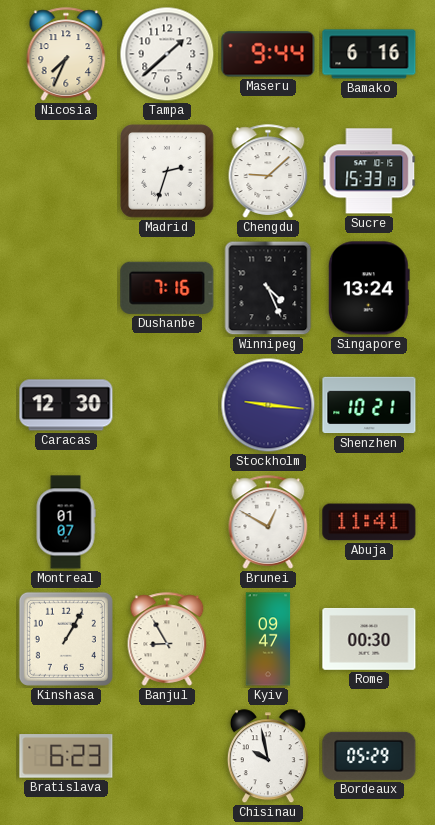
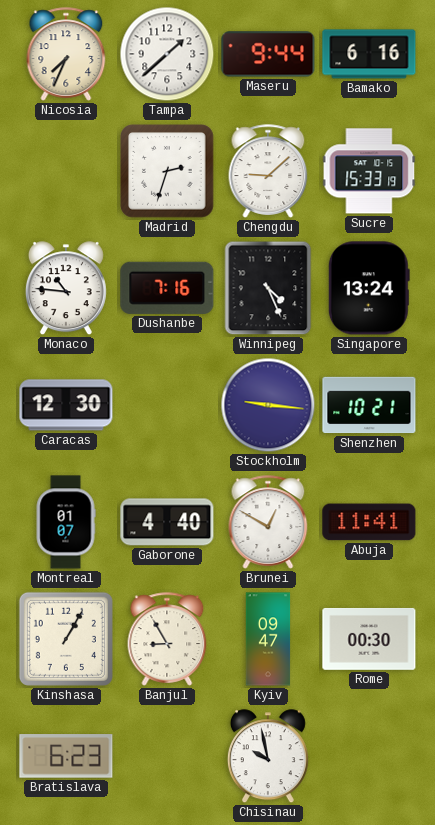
Monaco: none -> 10:46
Gaborone: none -> 4:40
Bordeaux: 05:29 -> none
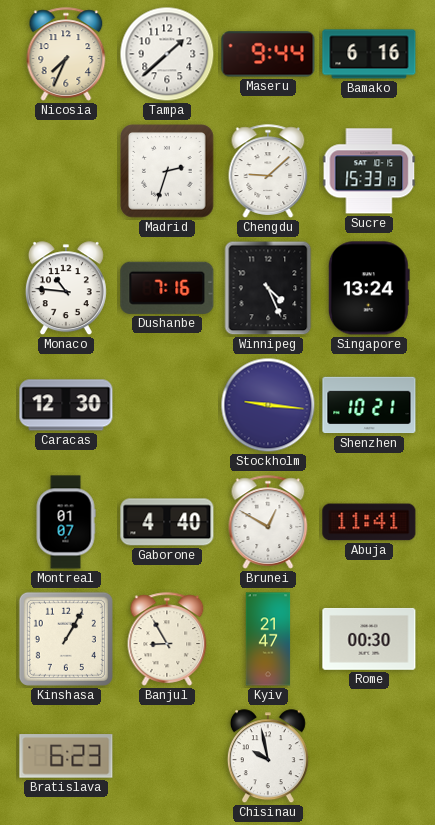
Kyiv: 09:47 -> 21:47
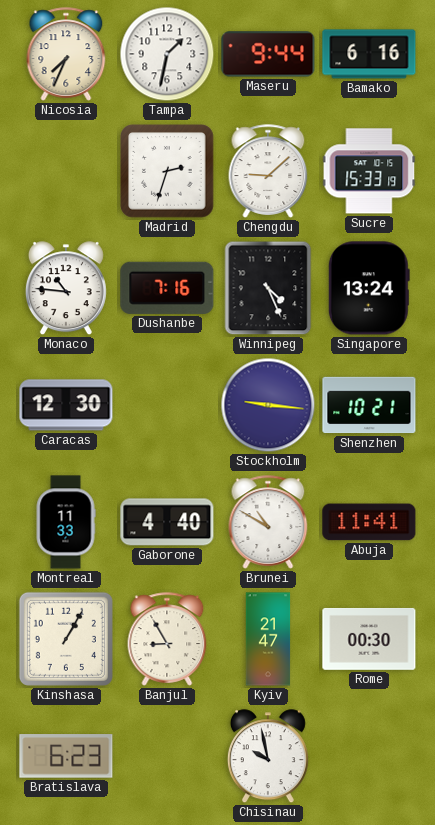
Tampa: 1:38 -> 1:32
Montreal: 01:07 -> 11:33
Brunei: 12:50 -> 10:50
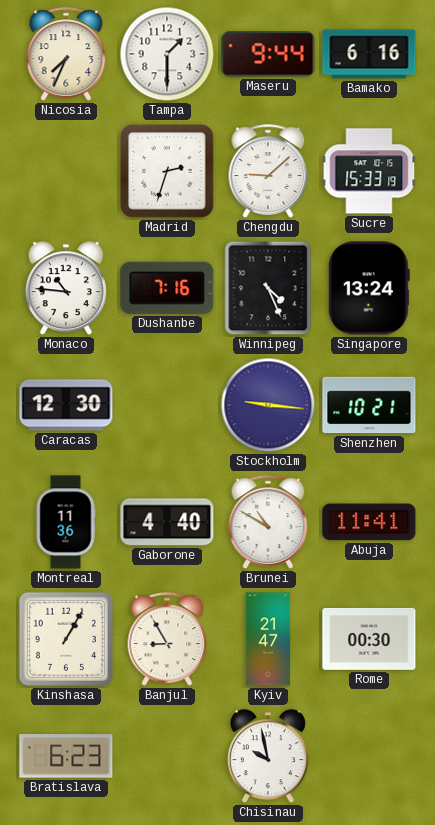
Tampa: 1:32 -> 1:30
Montreal: 11:33 -> 11:36
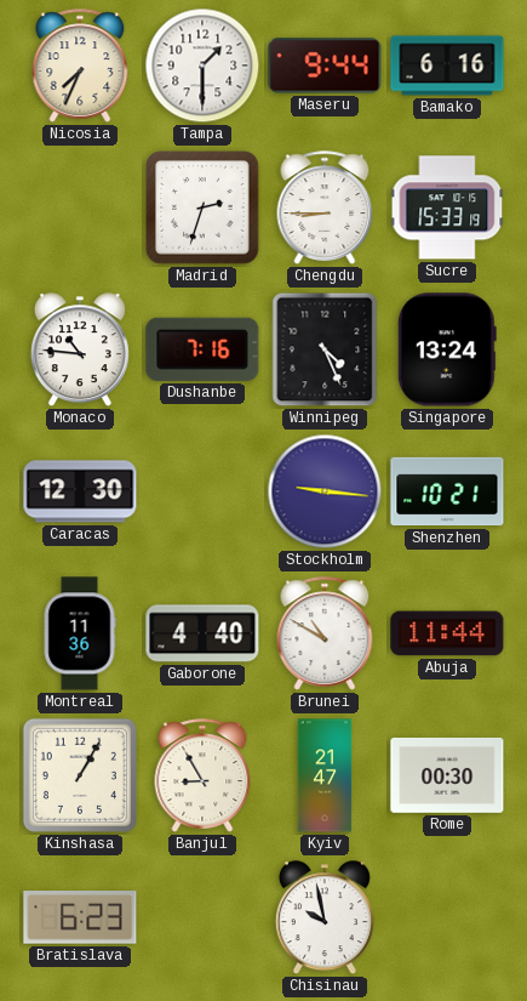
Chengdu: 9:08 -> 8:45
Abuja: 11:41 -> 11:44
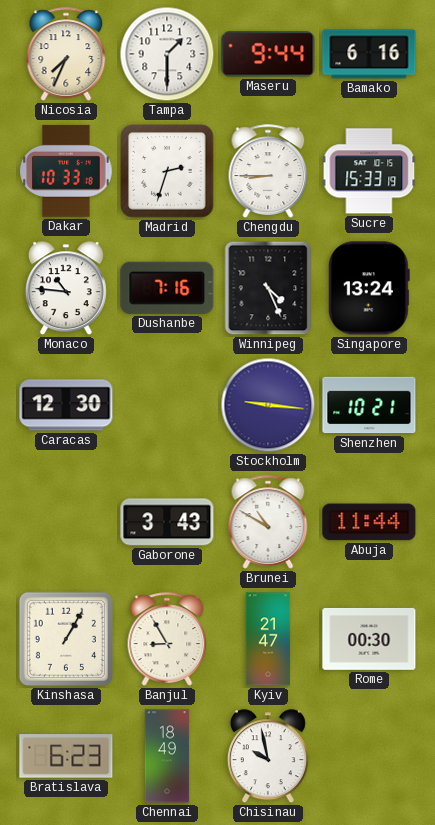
Dakar: none -> 10:33
Montreal: 11:36 -> none
Gaborone: 4:40 -> 3:43
Chennai: none -> 18:49
